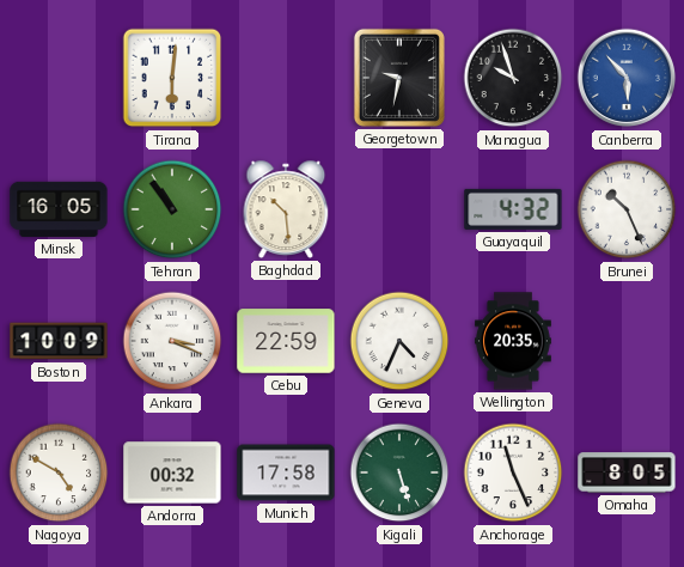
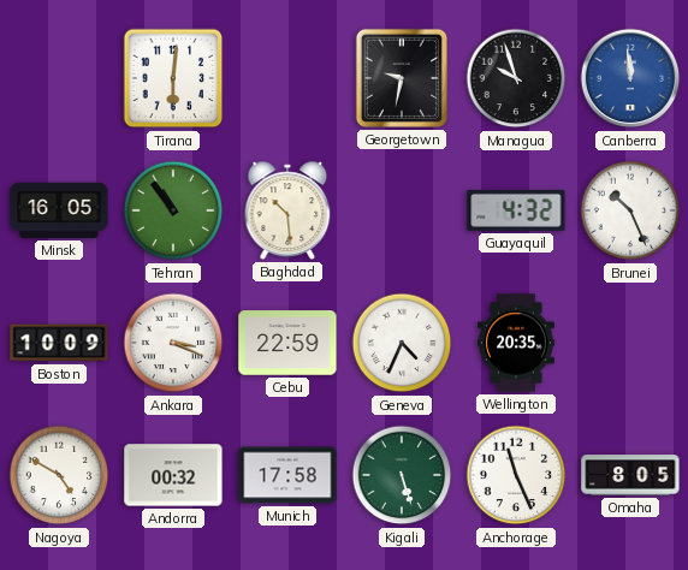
Canberra: 5:53 -> 11:59
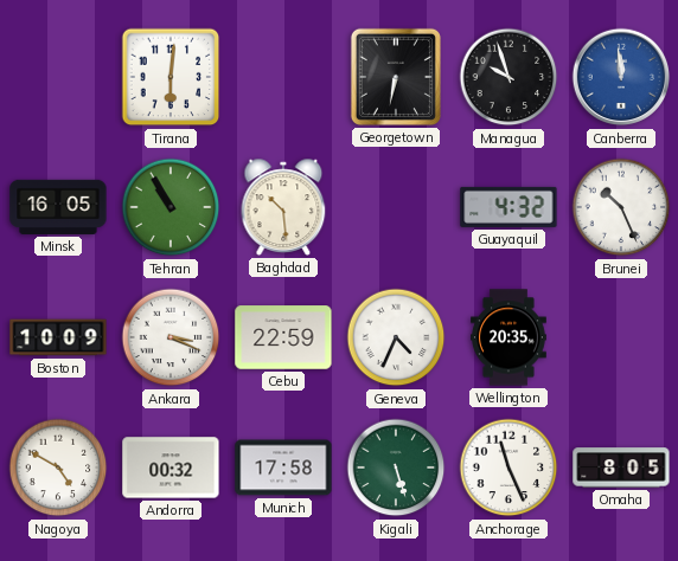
Georgetown: 9:32 -> 6:32
Tehran: 10:54 -> 10:55
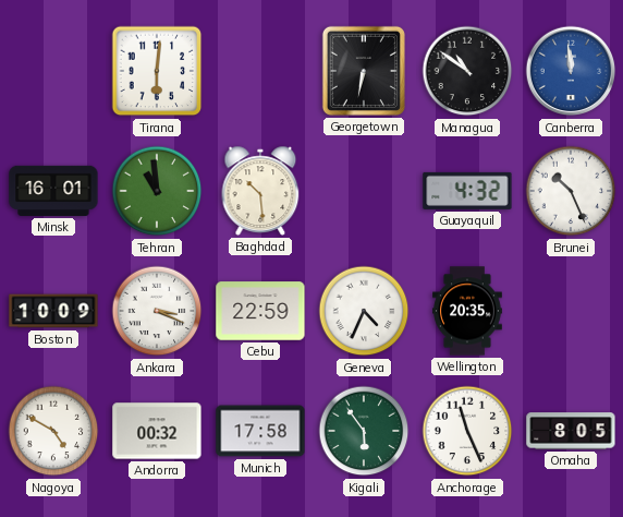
Managua: 9:57 -> 10:51
Minsk: 16:05 -> 16:01
Tehran: 10:55 -> 10:59
Kigali: 5:27 -> 5:54
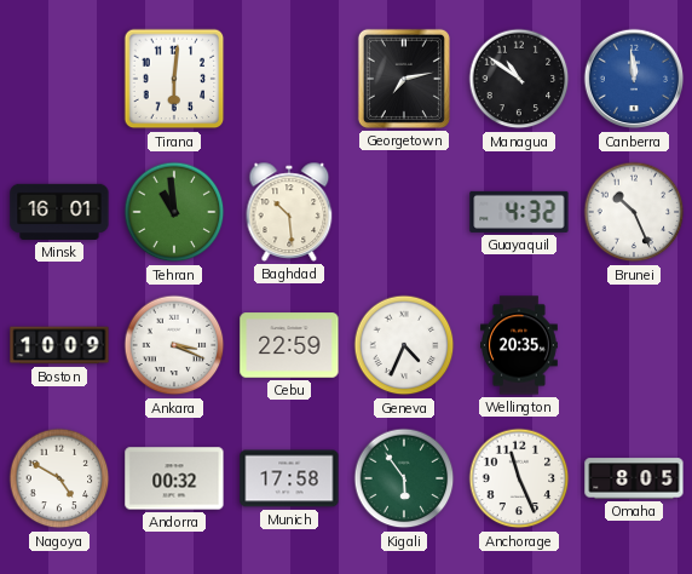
Georgetown: 6:32 -> 7:13
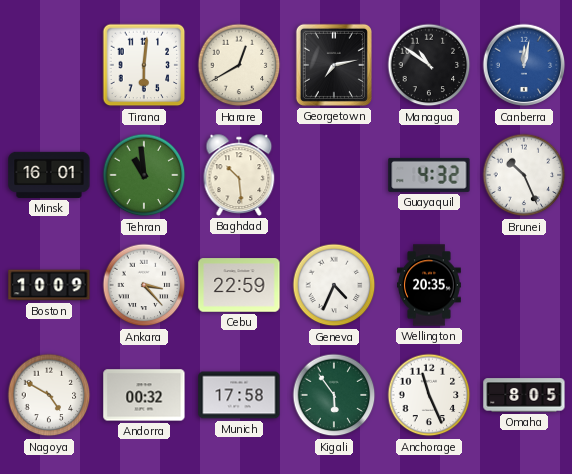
Harare: none -> 12:40
Canberra: 11:59 -> 12:02
Ankara: 3:19 -> 3:23
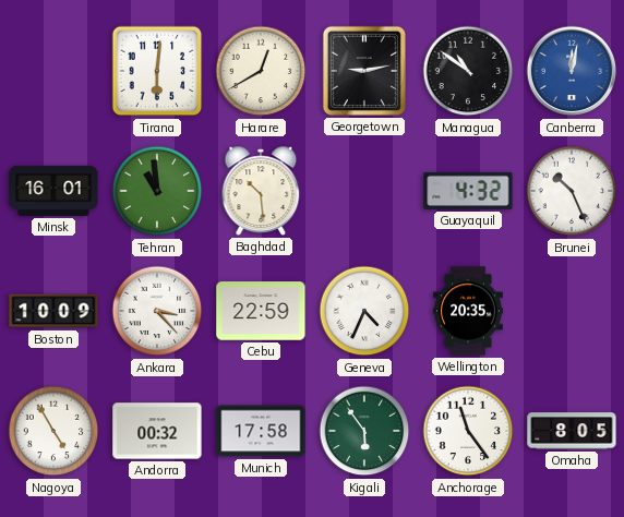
Georgetown: 7:13 -> 9:13
Nagoya: 4:50 -> 4:55
Anchorage: 11:26 -> 11:24
